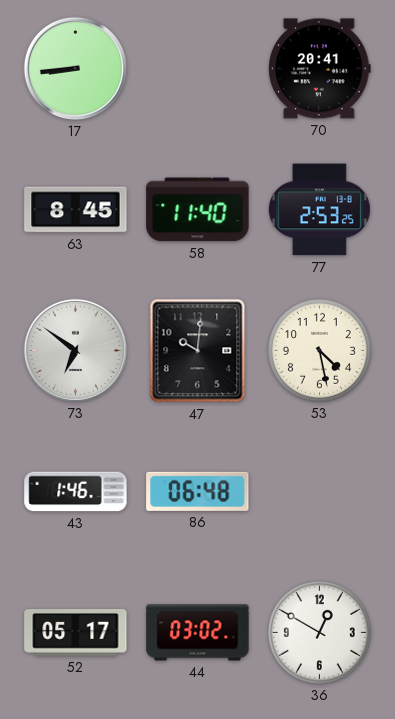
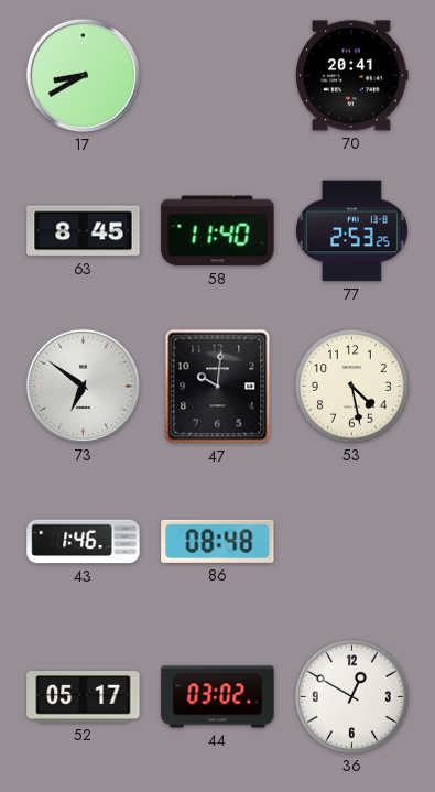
17: 8:44 -> 8:40
86: 06:48 -> 08:48
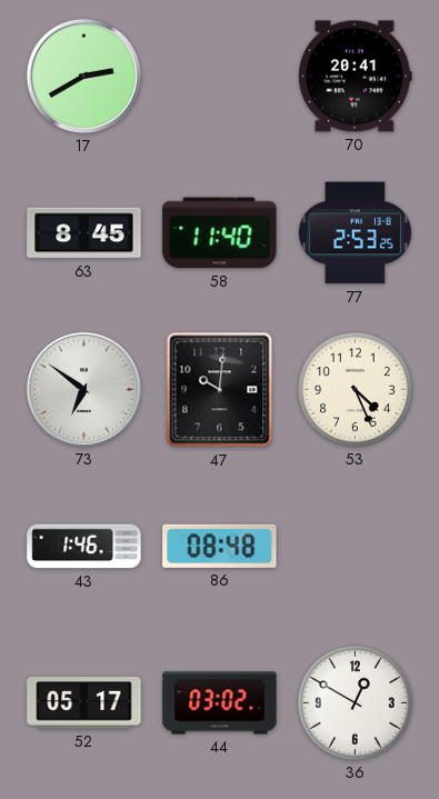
17: 8:40 -> 2:40
53: 4:28 -> 4:26
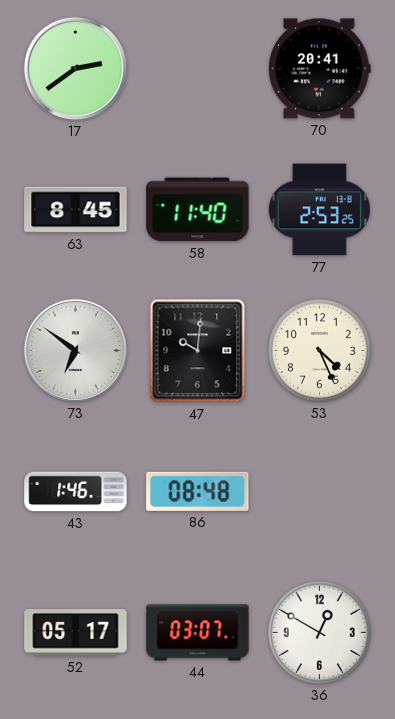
17: 2:40 -> 2:39
44: 03:02 -> 03:07
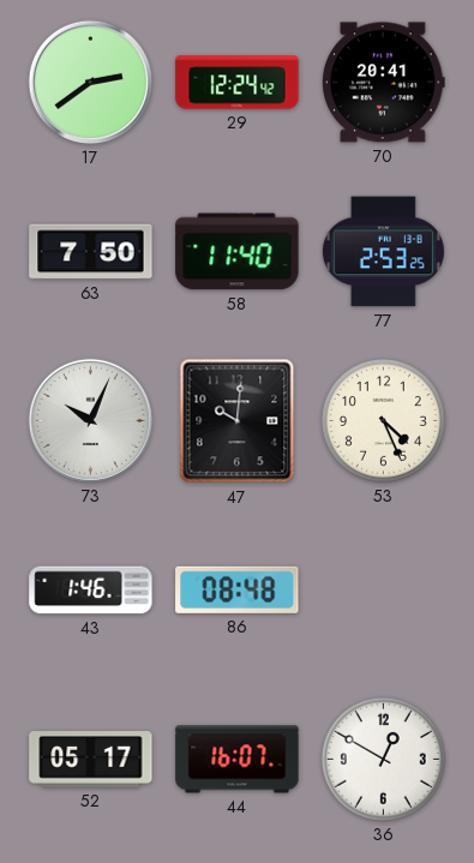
29: none -> 12:24
63: 8:45 -> 7:50
73: 6:51 -> 10:04
44: 03:07 -> 16:07
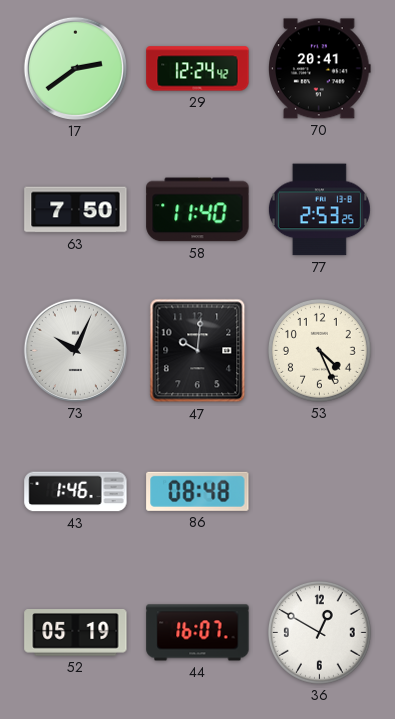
52: 05:17 -> 05:19
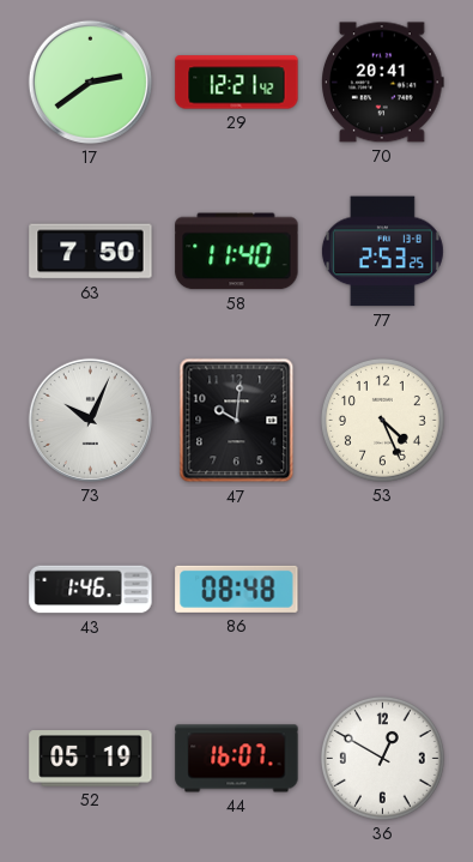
29: 12:24 -> 12:21
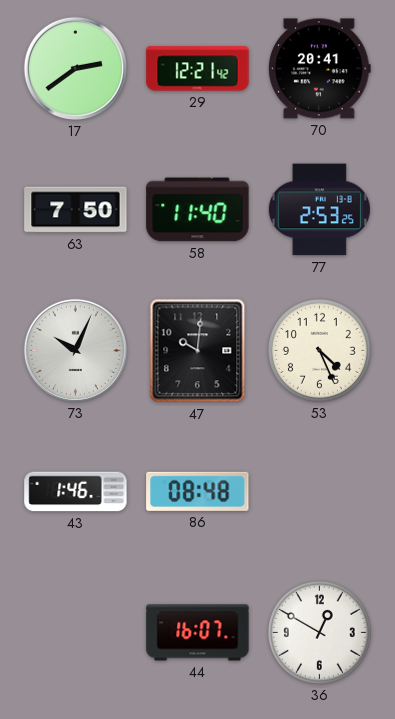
52: 05:19 -> none
